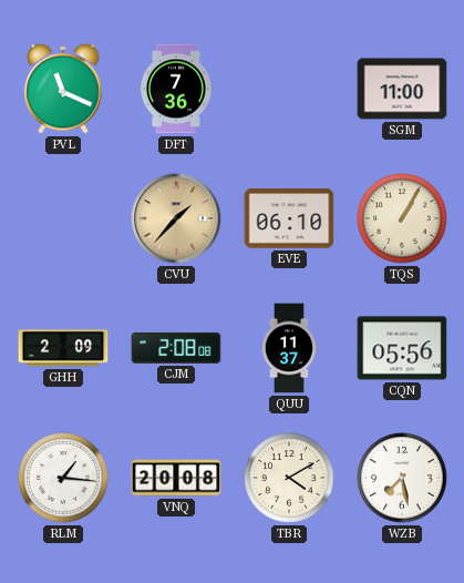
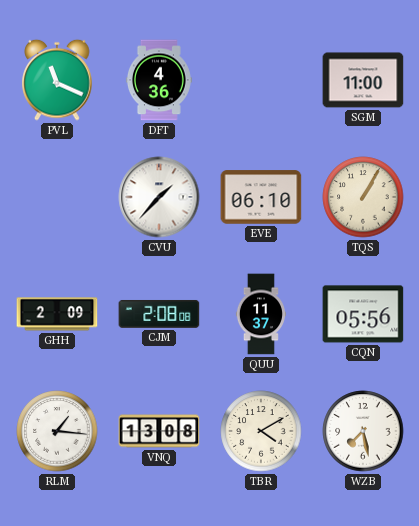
DFT: 7:36 -> 4:36
CVU dial: champagne -> white
VNQ: 20:08 -> 13:08
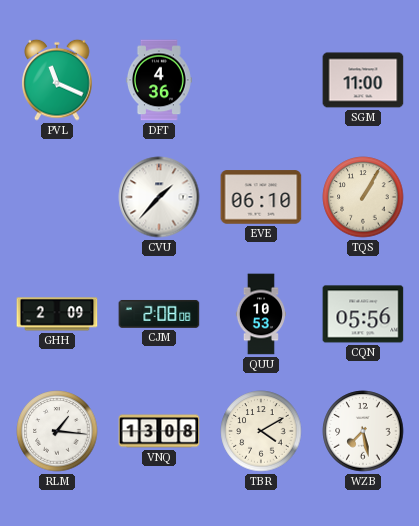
QUU: 11:37 -> 10:53
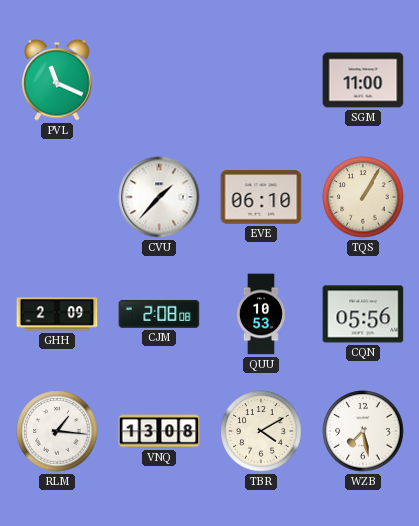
DFT: 4:36 -> none
